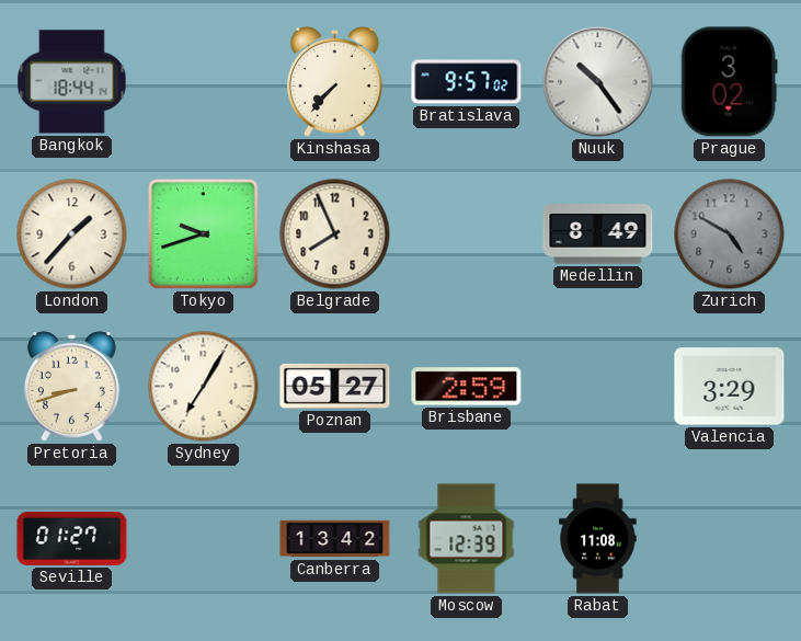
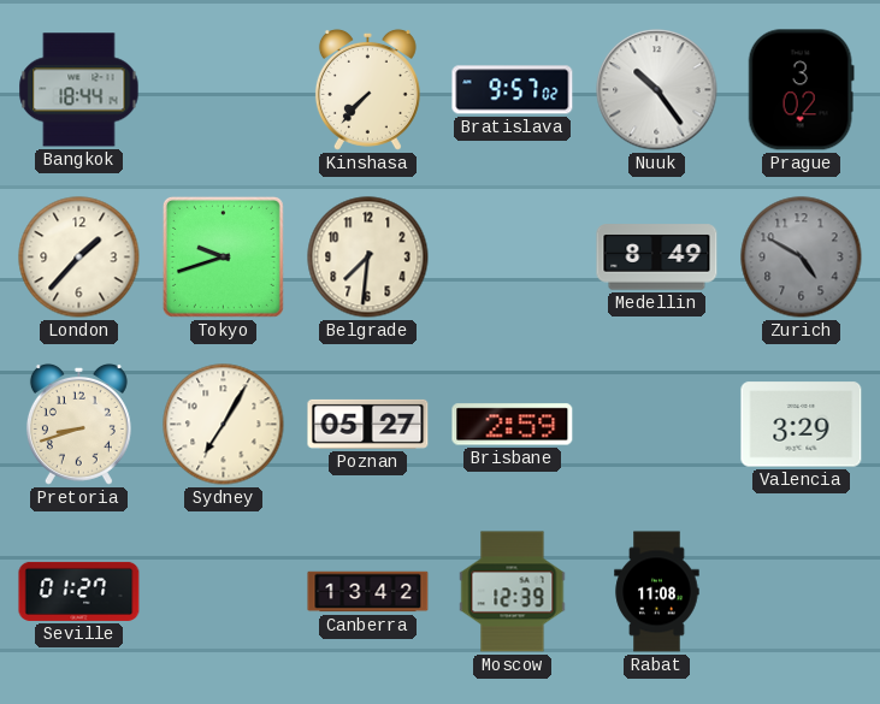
Belgrade: 7:56 -> 7:31
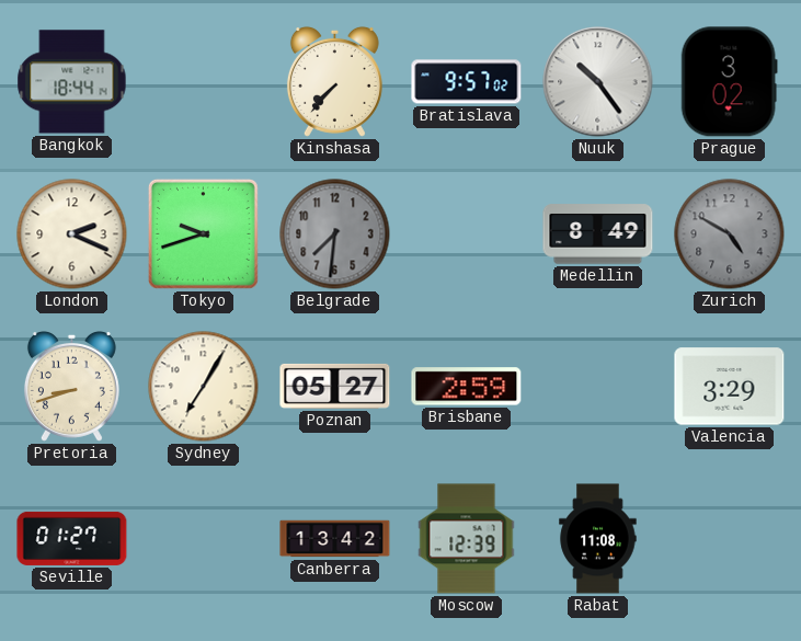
London: 1:37 -> 2:19
Belgrade dial: cream -> grey
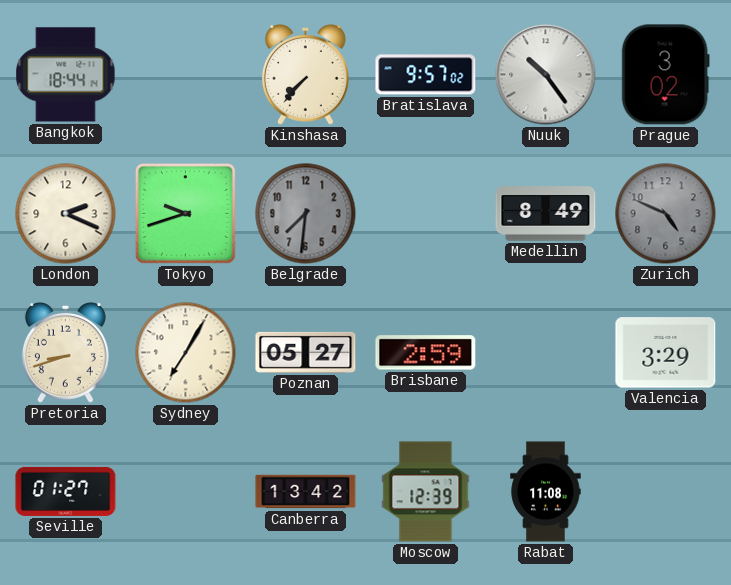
Zurich: 4:50 -> 4:49
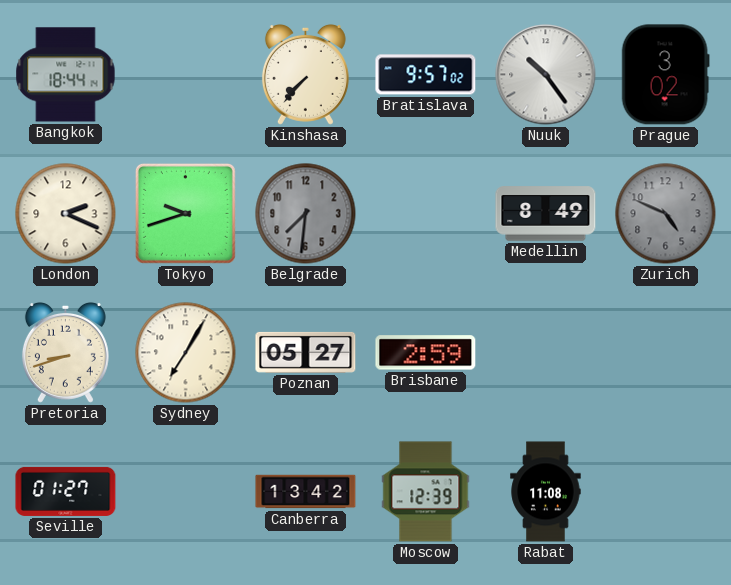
Valencia: 3:29 -> none
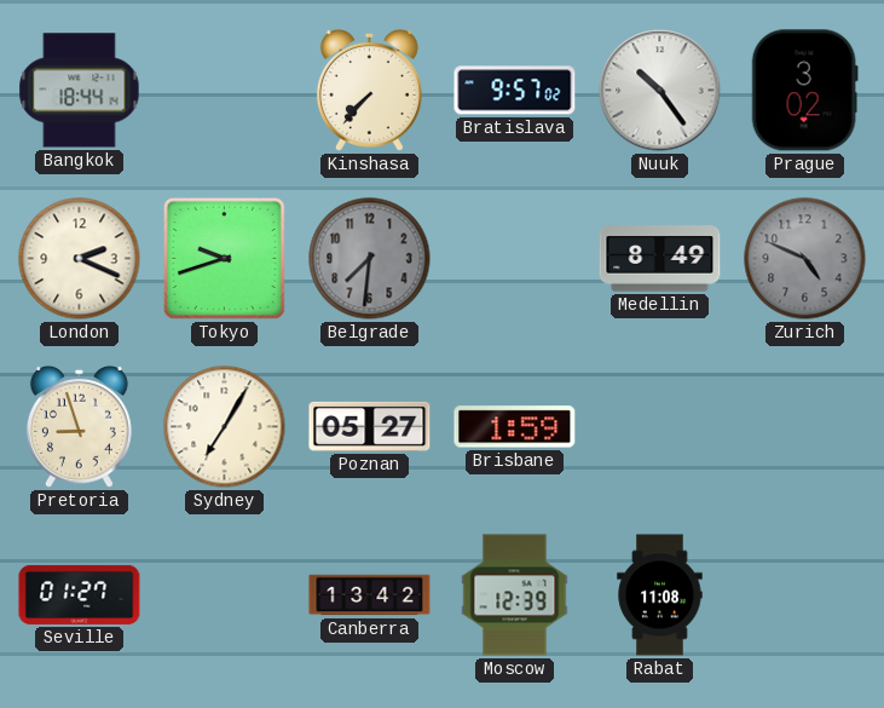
Pretoria: 8:42 -> 8:57
Brisbane: 2:59 -> 1:59
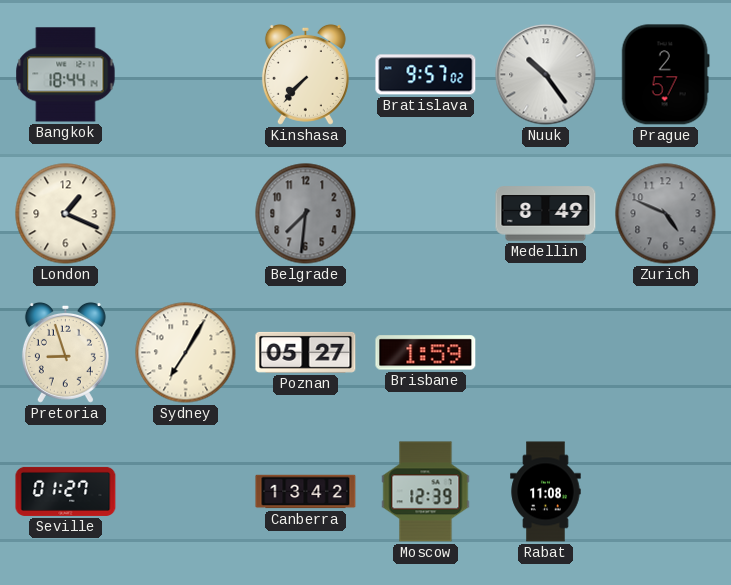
Prague: 3:02 -> 2:57
London: 2:19 -> 1:19
Tokyo: 9:42 -> none
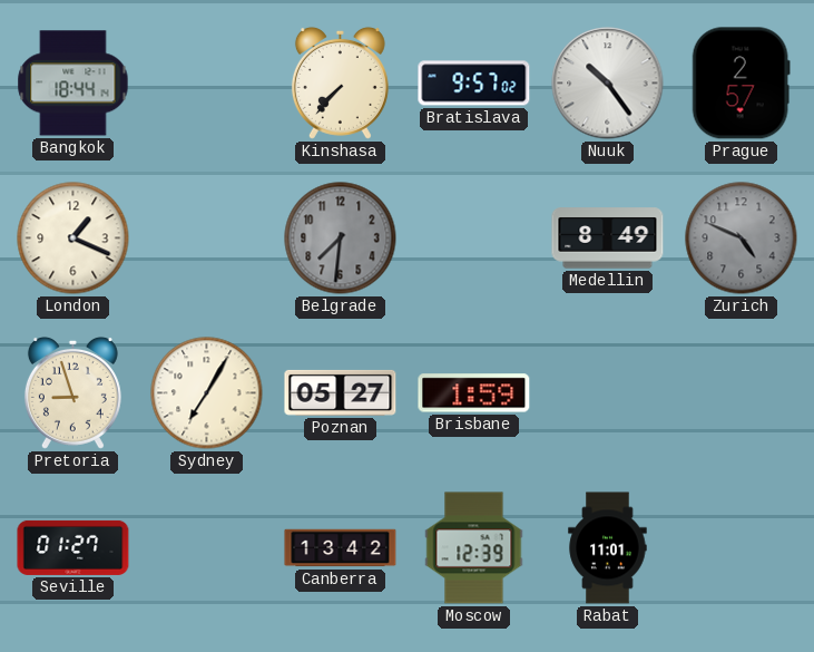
Rabat: 11:08 -> 11:01
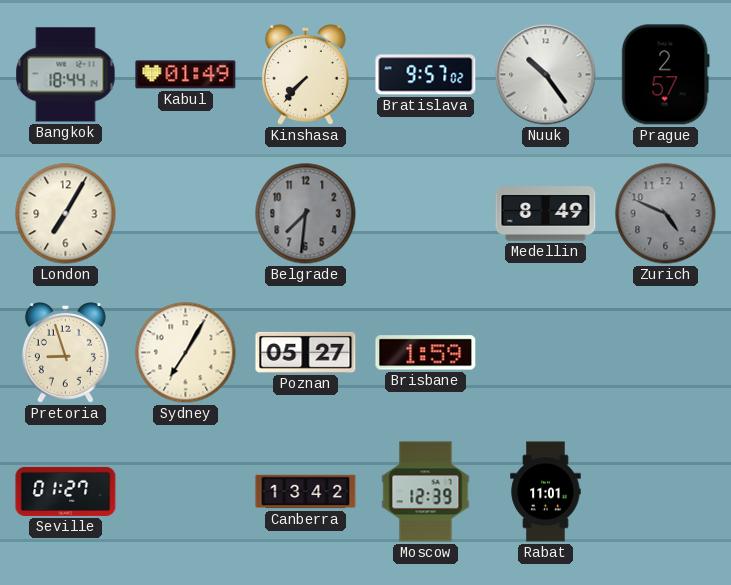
Kabul: none -> 01:49
London: 1:19 -> 7:05
